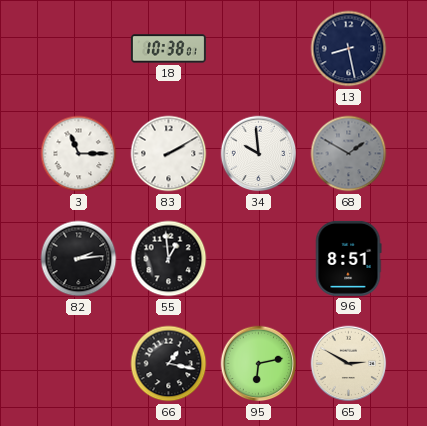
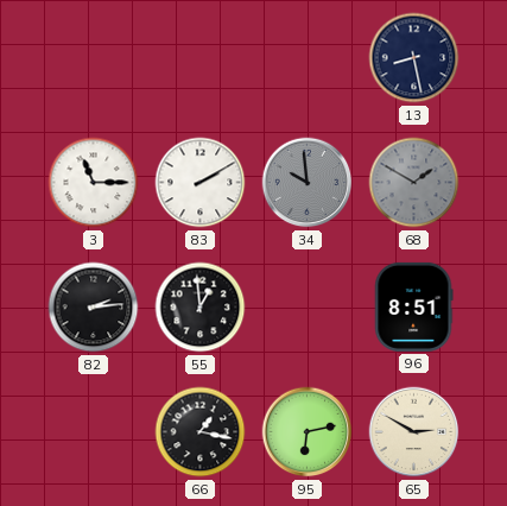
18: 10:38 -> none
34 dial: white -> grey
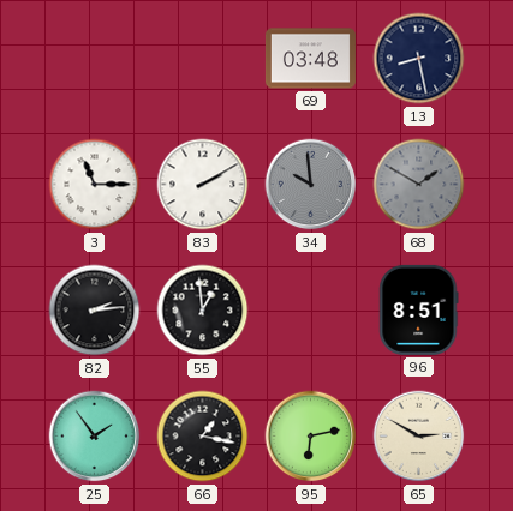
69: none -> 03:48
25: none -> 1:54
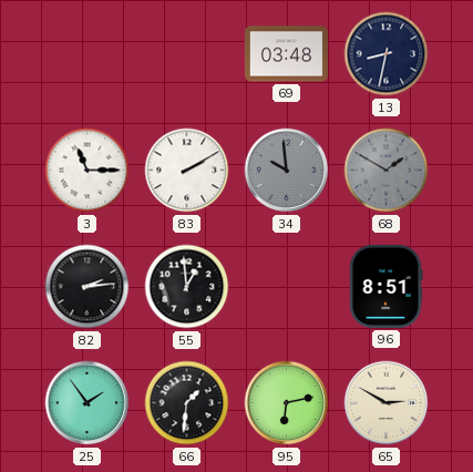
13: 8:28 -> 8:32
66: 1:17 -> 1:31
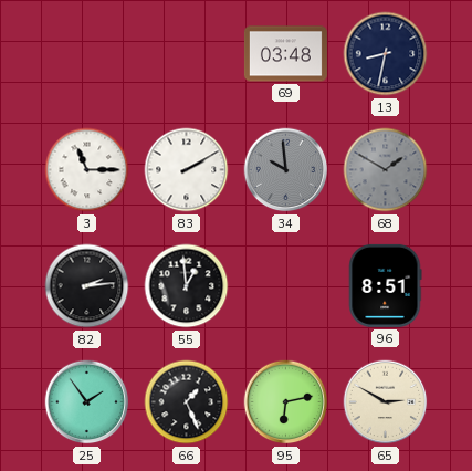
66: 1:31 -> 1:26
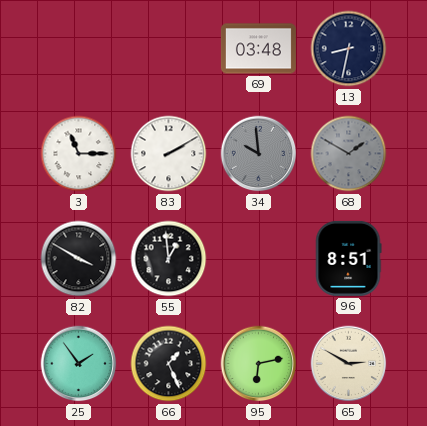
82: 2:14 -> 3:50
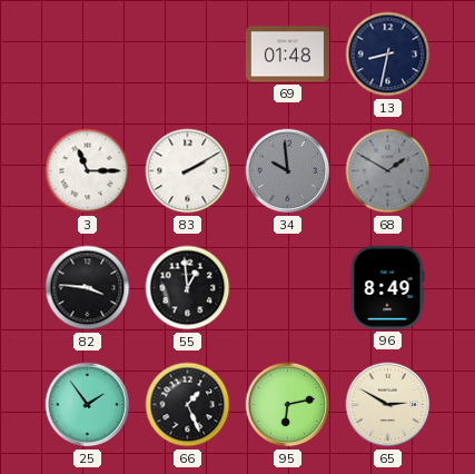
69: 03:48 -> 01:48
82: 3:50 -> 3:46
96: 8:51 -> 8:49
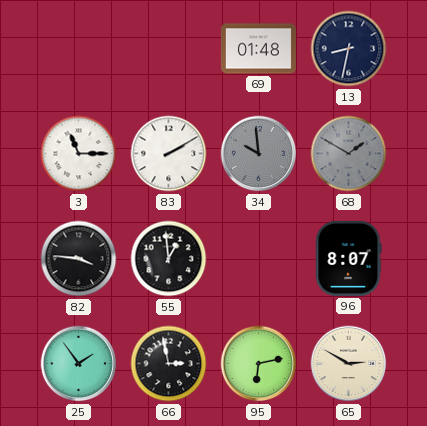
96: 8:49 -> 8:07
66: 1:26 -> 2:58
